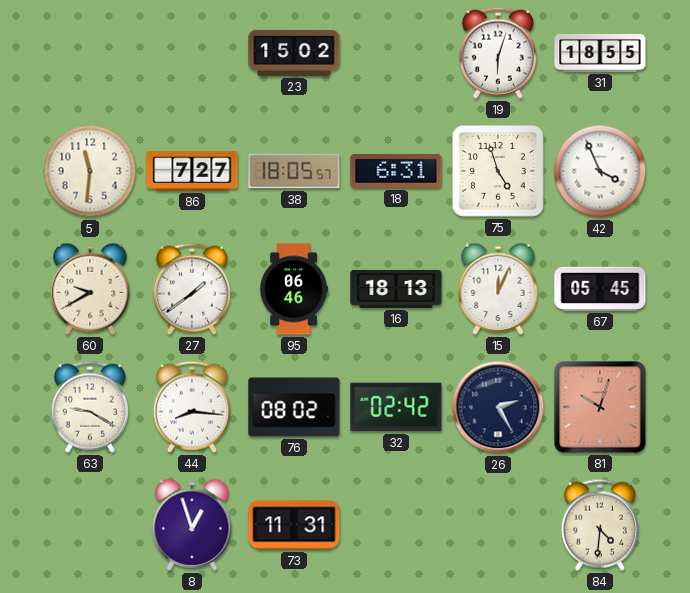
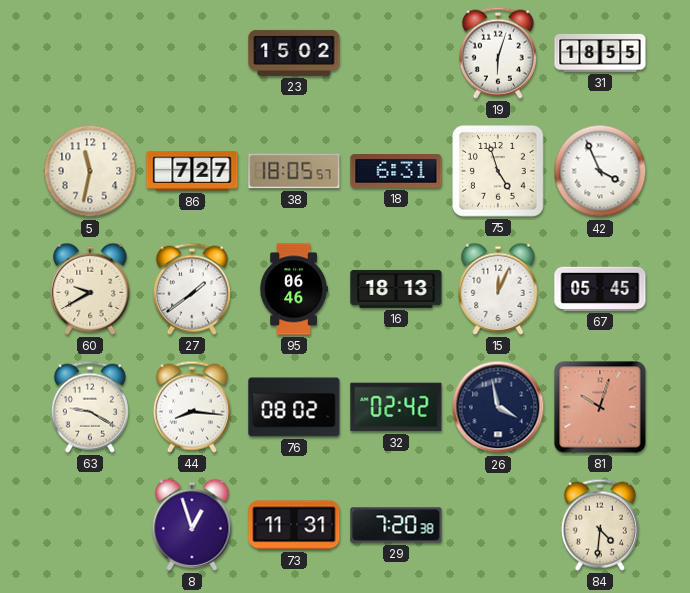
5: 11:31 -> 11:32
26: 2:25 -> 3:58
29: none -> 7:20
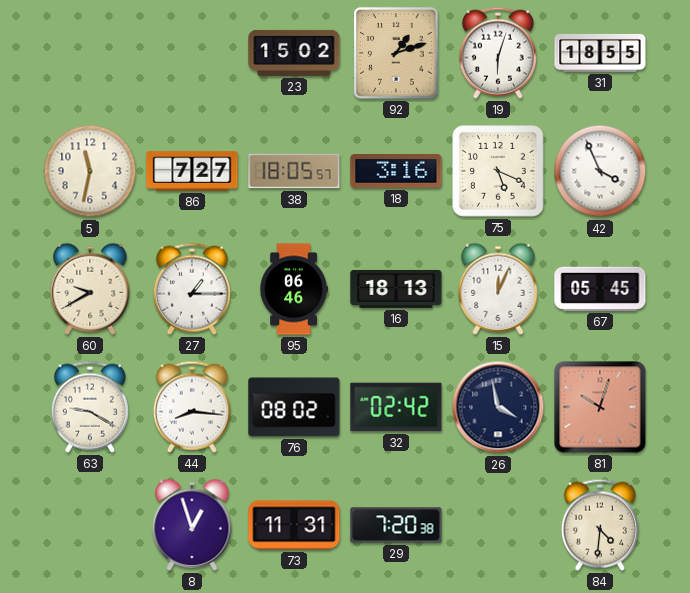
92: none -> 1:12
18: 6:31 -> 3:16
75: 4:57 -> 5:19
27: 1:39 -> 1:15
